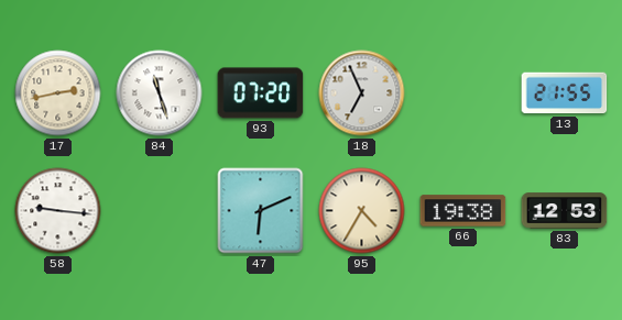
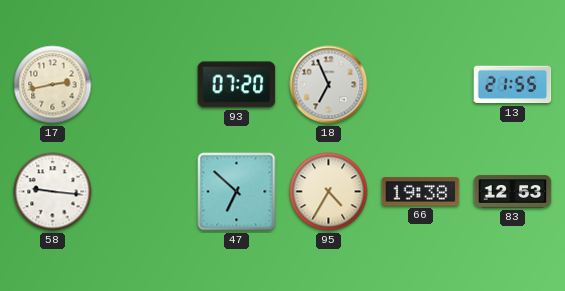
84: 11:27 -> none
47: 6:11 -> 6:52
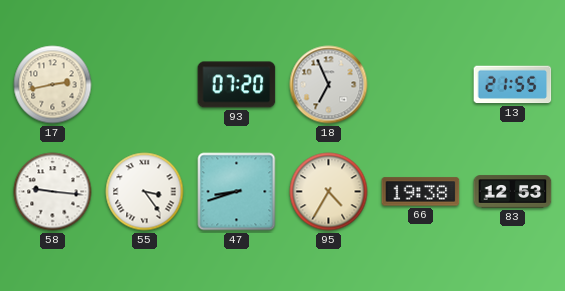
55: none -> 3:24
47: 6:52 -> 8:42
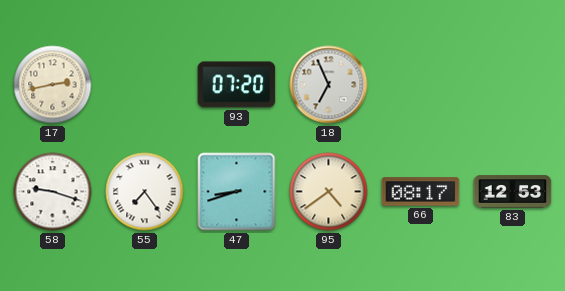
13: 21:55 -> none
58: 9:16 -> 9:18
55: 3:24 -> 7:24
95: 4:35 -> 4:39
66: 19:38 -> 08:17
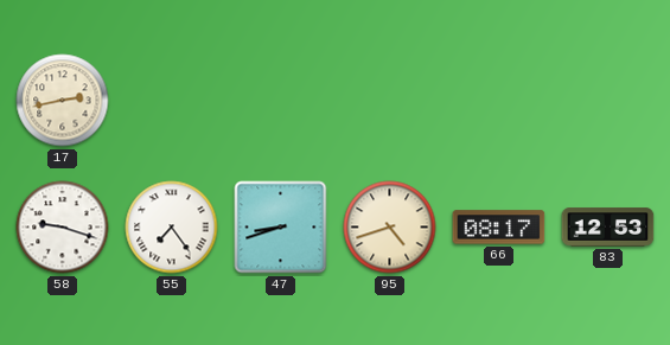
93: 07:20 -> none
18: 6:56 -> none
95: 4:39 -> 4:42
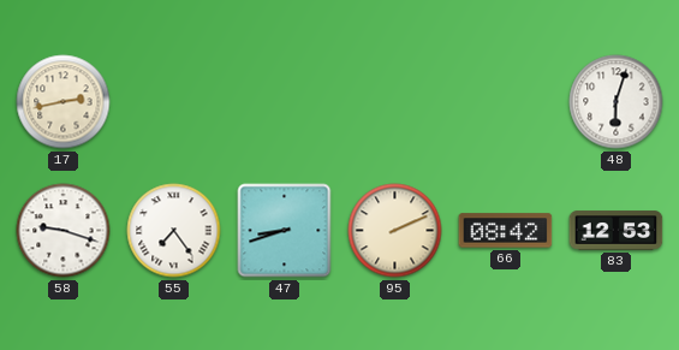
48: none -> 6:03
95: 4:42 -> 2:11
66: 08:17 -> 08:42
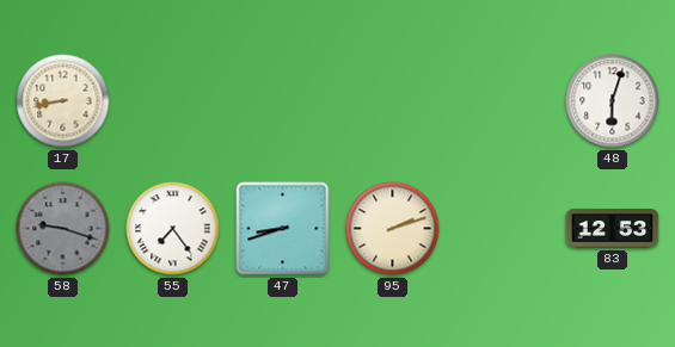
17: 2:43 -> 8:43
58 dial: white -> grey
95: 2:11 -> 2:12
66: 08:42 -> none
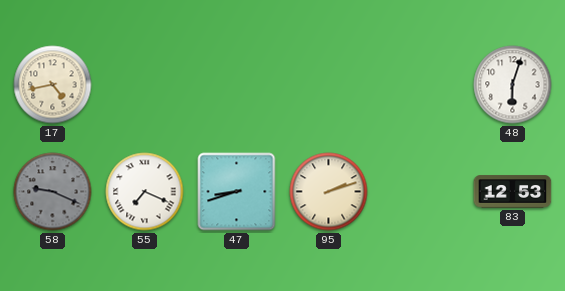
17: 8:43 -> 4:43
58: 9:18 -> 9:19
55: 7:24 -> 7:19
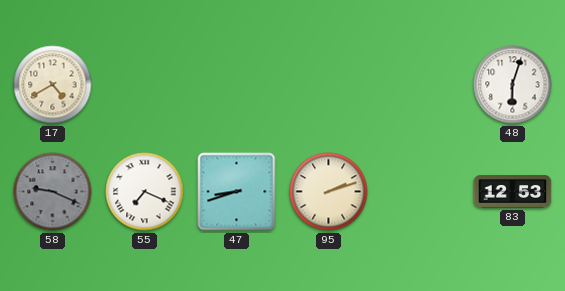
17: 4:43 -> 4:40
